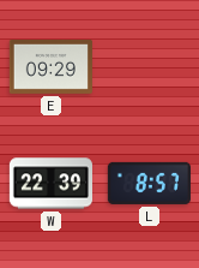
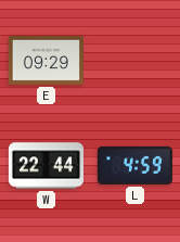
W: 22:39 -> 22:44
L: 8:57 -> 4:59
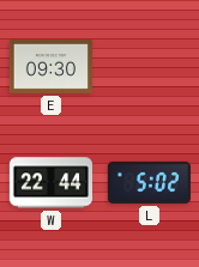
E: 09:29 -> 09:30
L: 4:59 -> 5:02
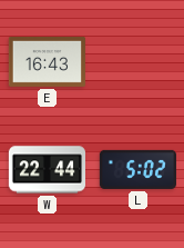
E: 09:30 -> 16:43
